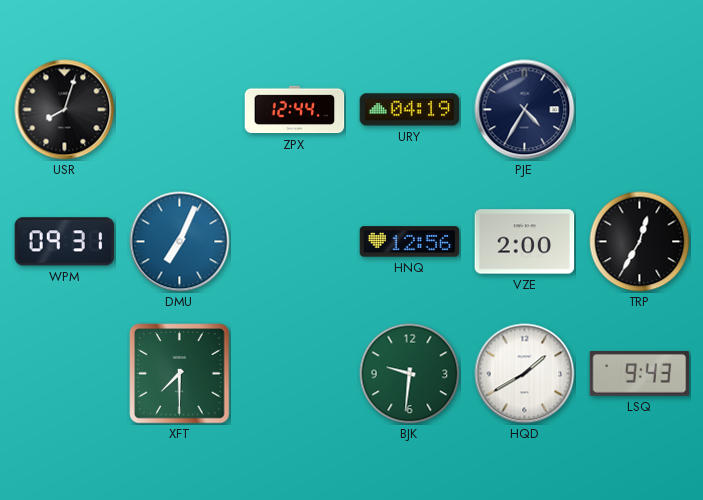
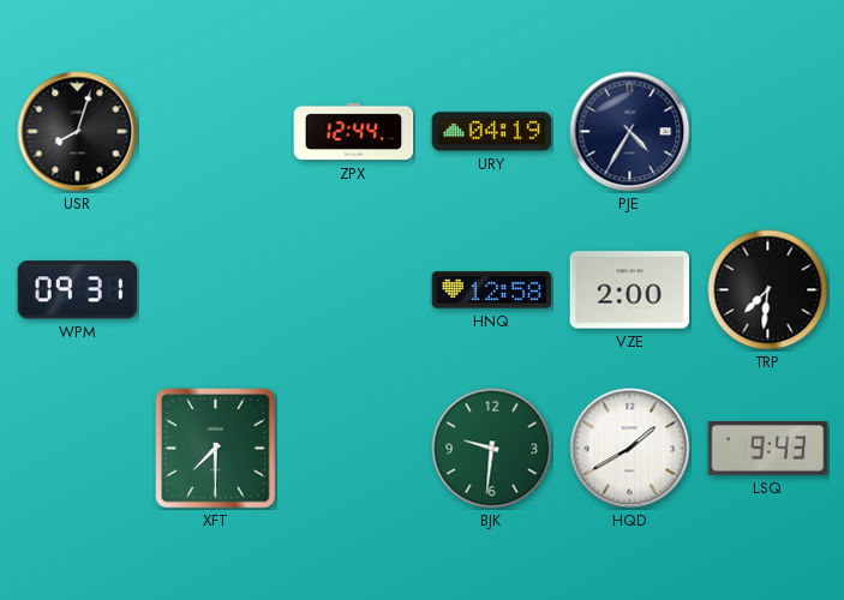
DMU: 7:04 -> none
HNQ: 12:56 -> 12:58
TRP: 12:35 -> 7:31
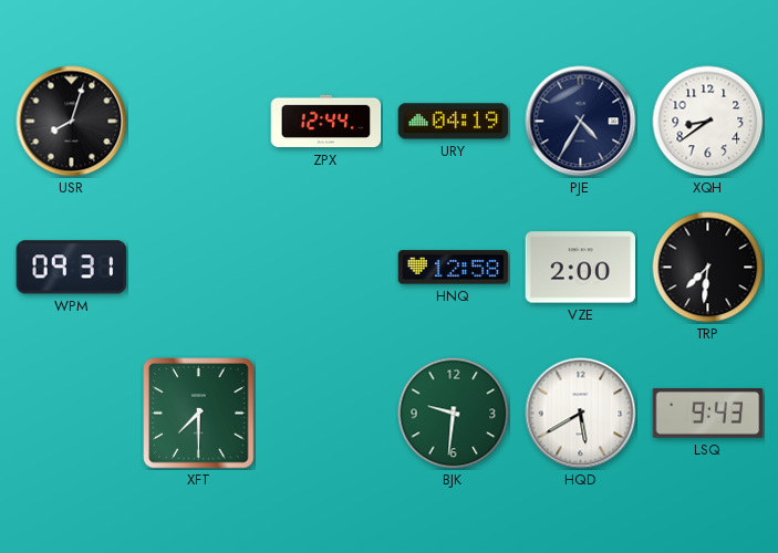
XQH: none -> 8:39
HQD: 1:40 -> 5:40
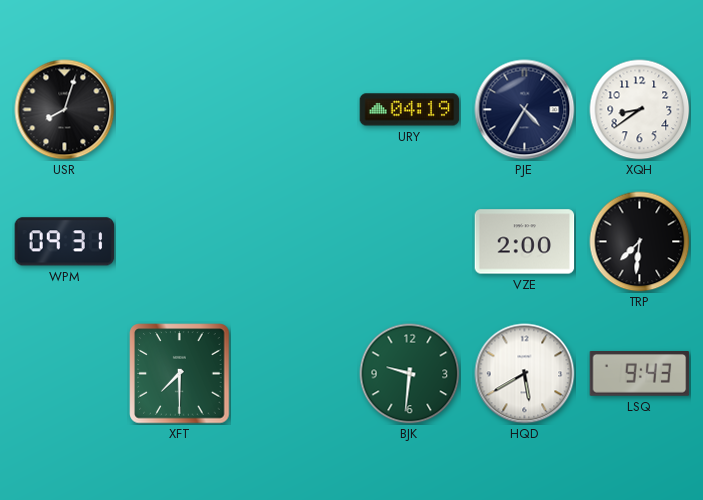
ZPX: 12:44 -> none
HNQ: 12:58 -> none
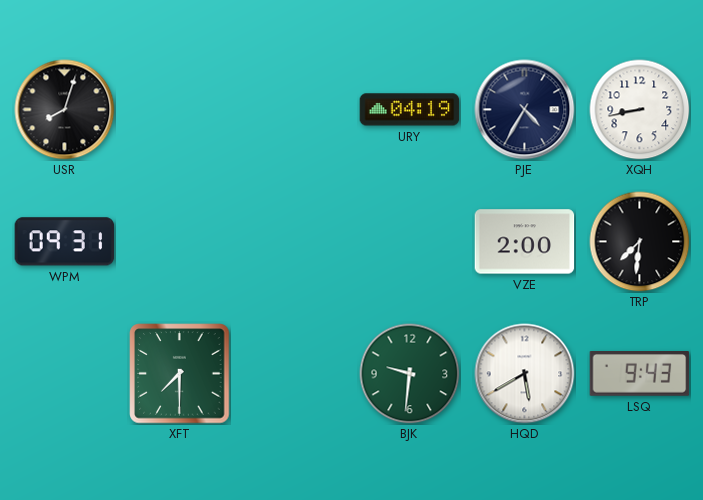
XQH: 8:39 -> 8:43
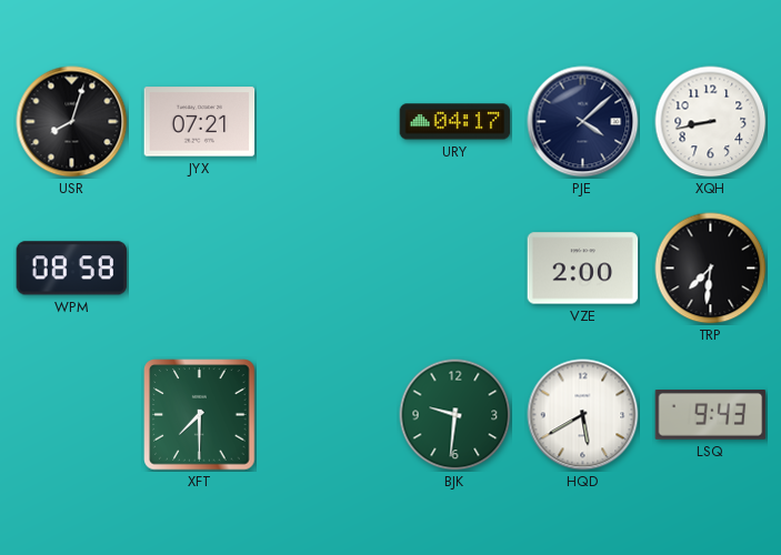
JYX: none -> 07:21
URY: 04:19 -> 04:17
PJE: 4:35 -> 4:08
WPM: 09:31 -> 08:58
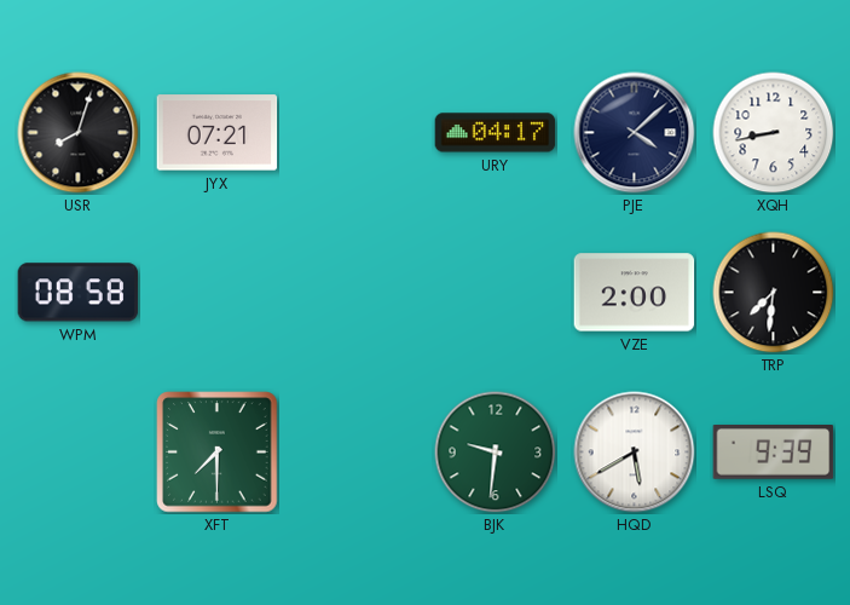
LSQ: 9:43 -> 9:39
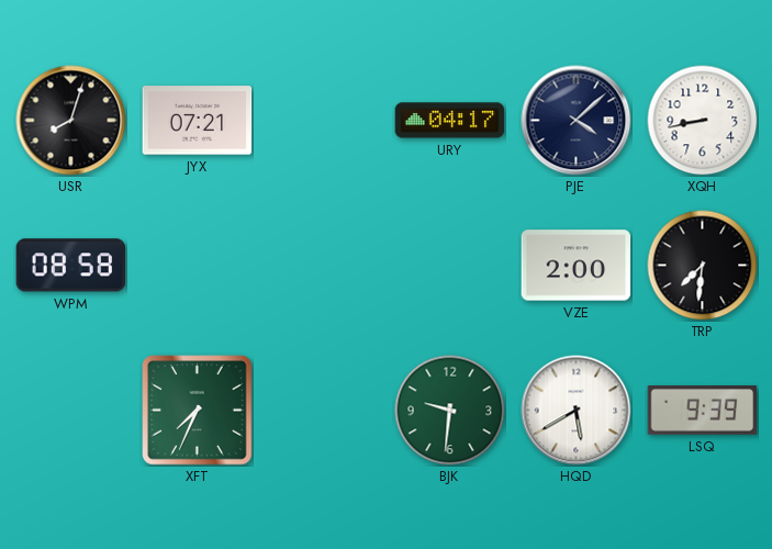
XFT: 7:30 -> 7:34
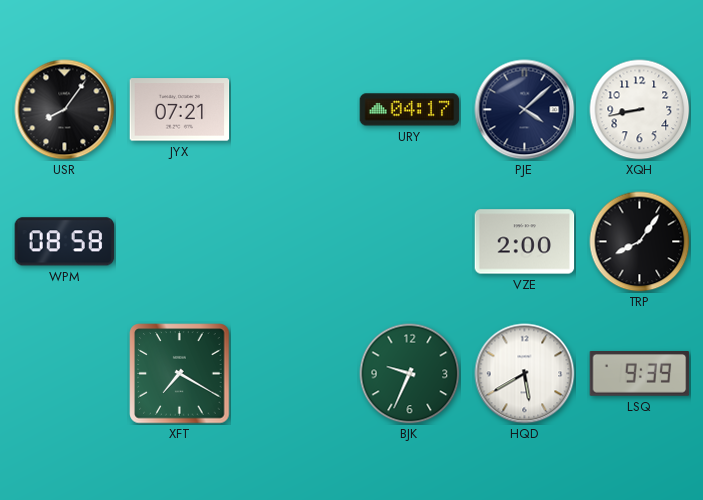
USR: 8:03 -> 8:06
TRP: 7:31 -> 8:06
XFT: 7:34 -> 7:20
BJK: 9:31 -> 9:34
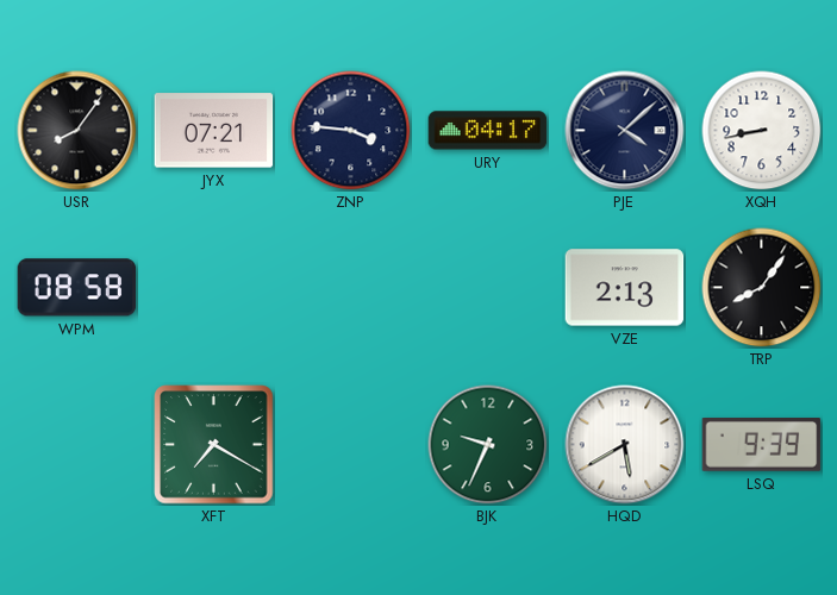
ZNP: none -> 3:46
VZE: 2:00 -> 2:13
